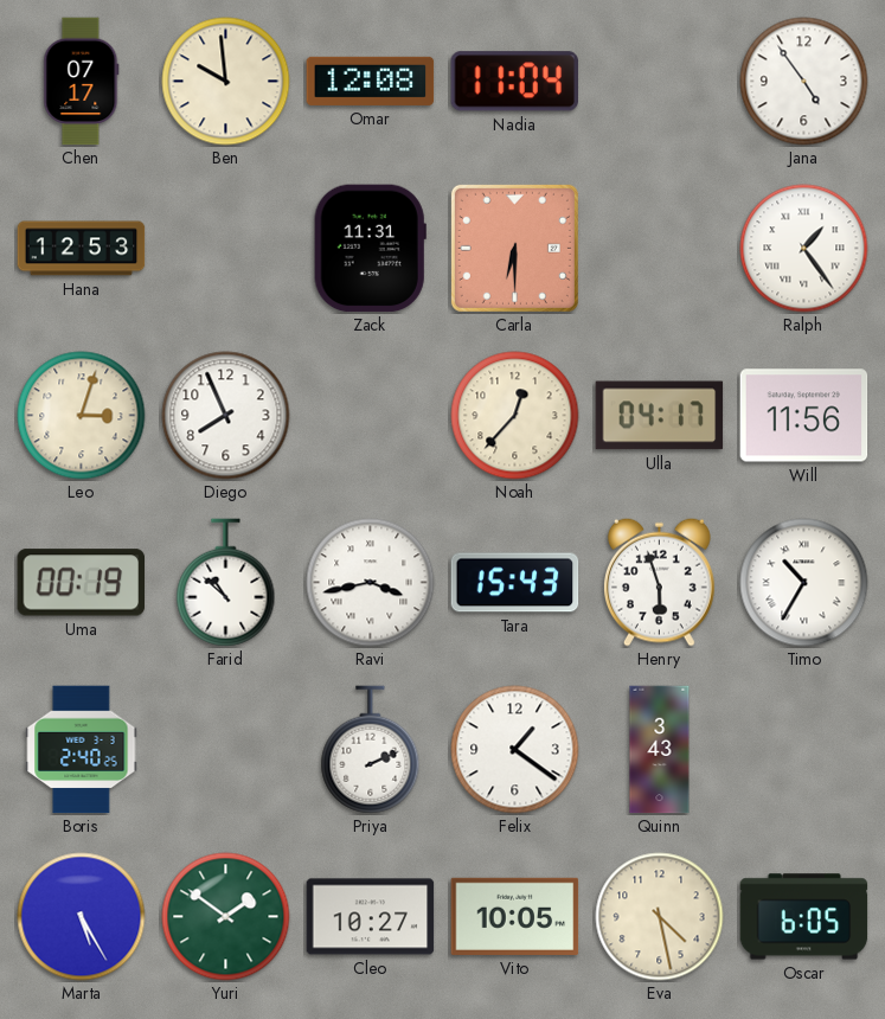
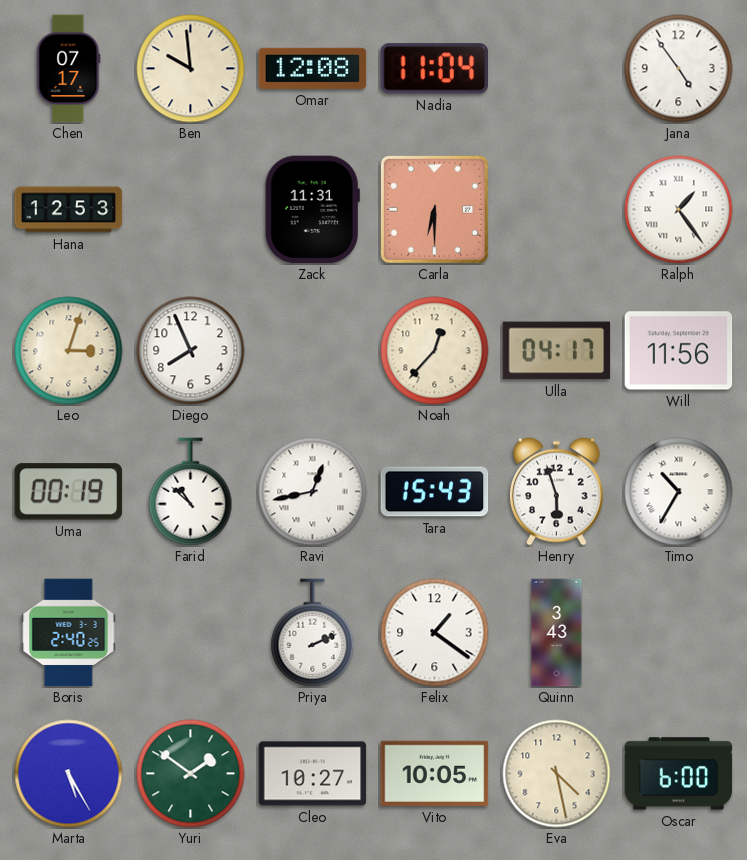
Ravi: 3:43 -> 12:43
Oscar: 6:05 -> 6:00
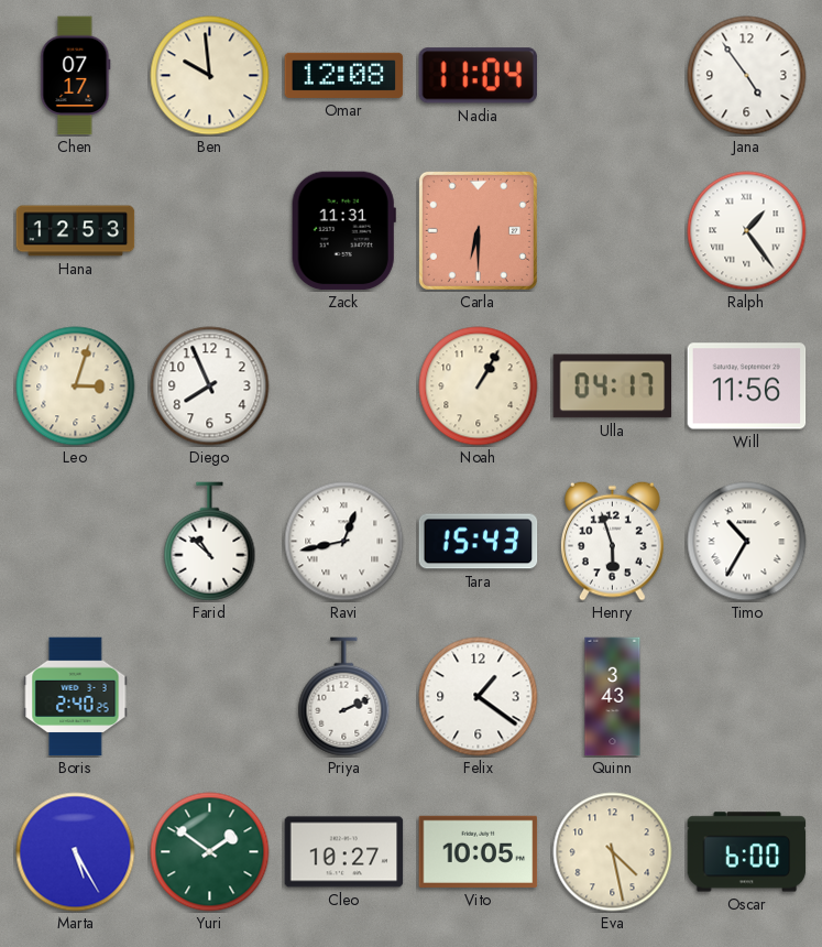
Noah: 12:37 -> 1:05
Uma: 00:19 -> none
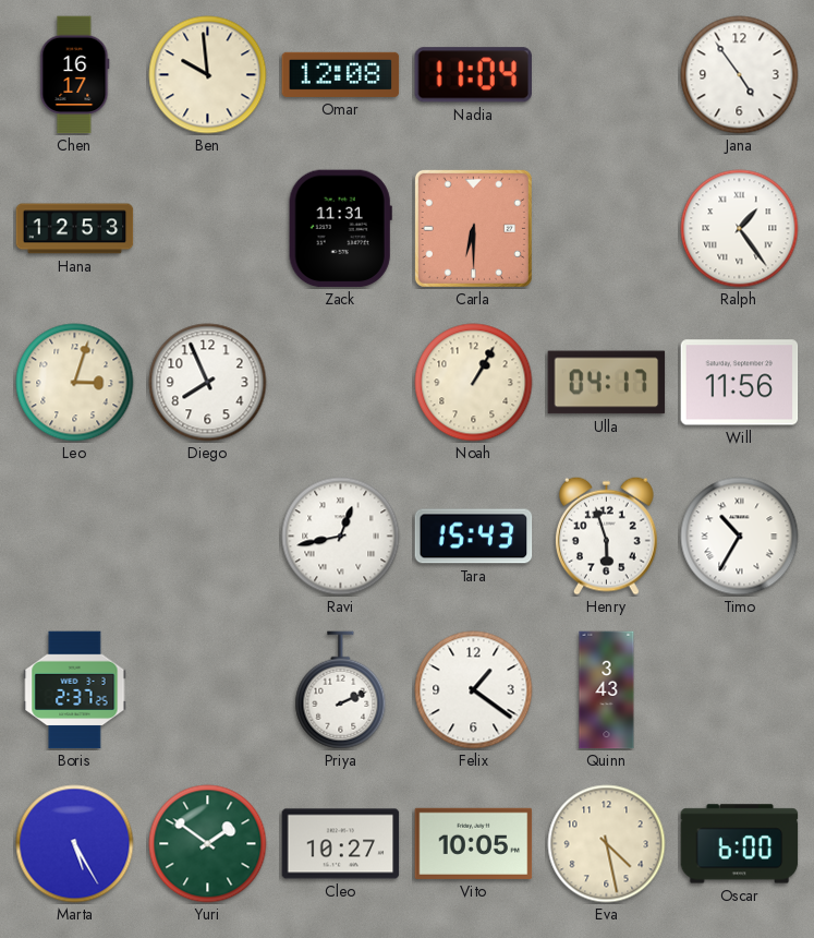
Chen: 07:17 -> 16:17
Farid: 10:52 -> none
Boris: 2:40 -> 2:37
